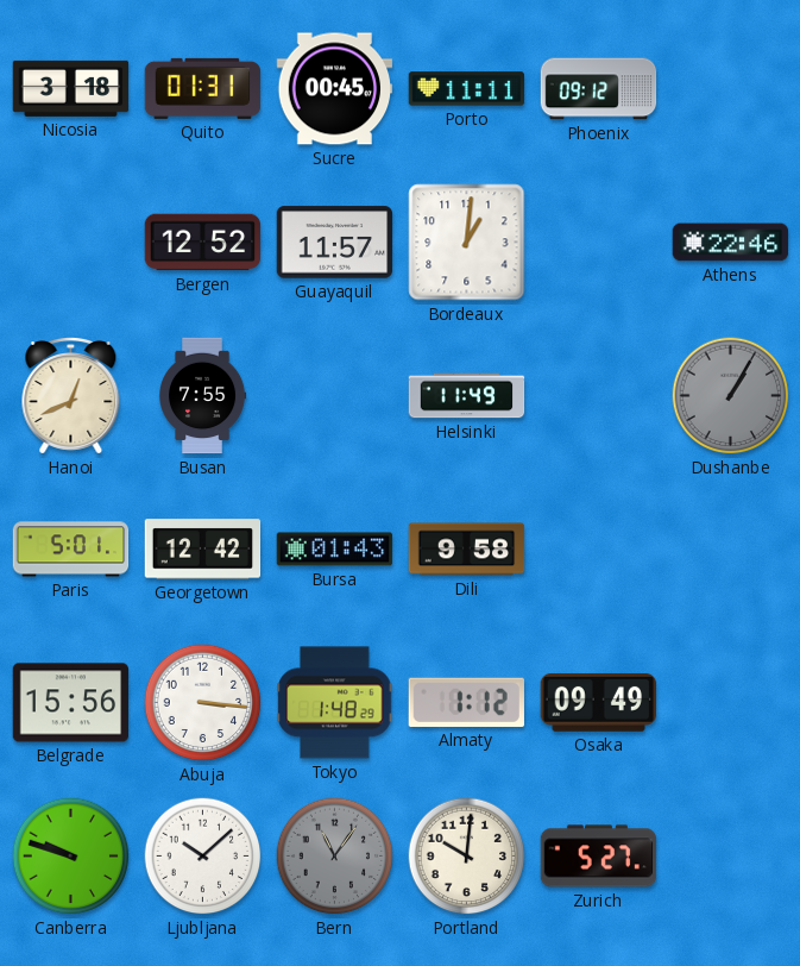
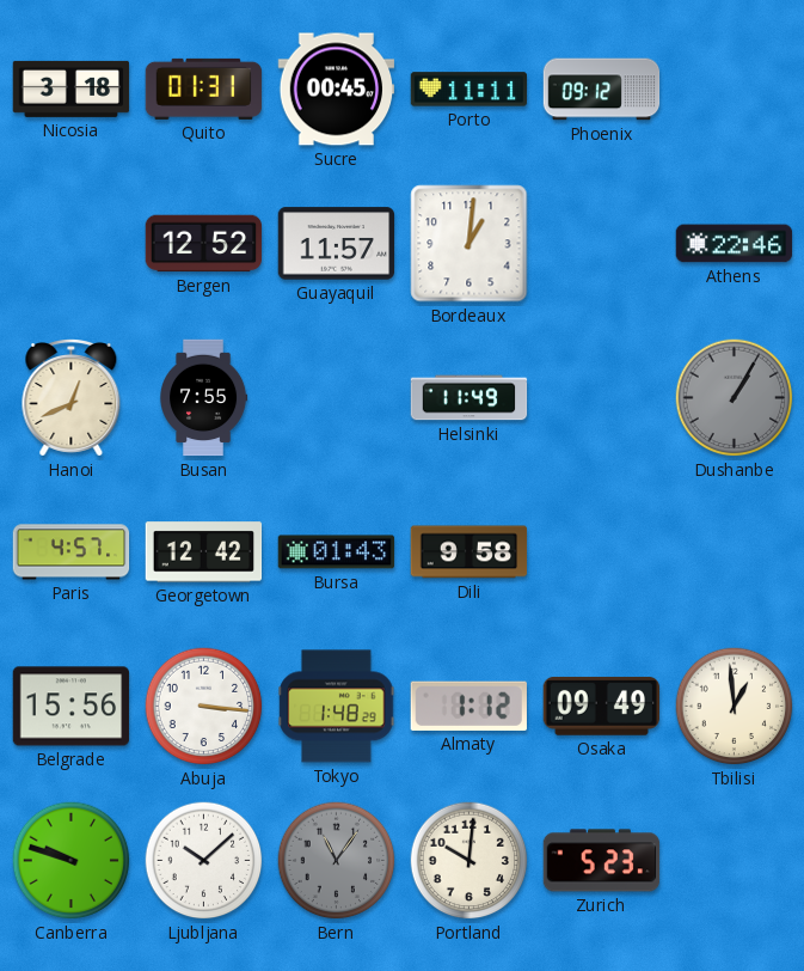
Paris: 5:01 -> 4:57
Tbilisi: none -> 12:59
Zurich: 5:27 -> 5:23
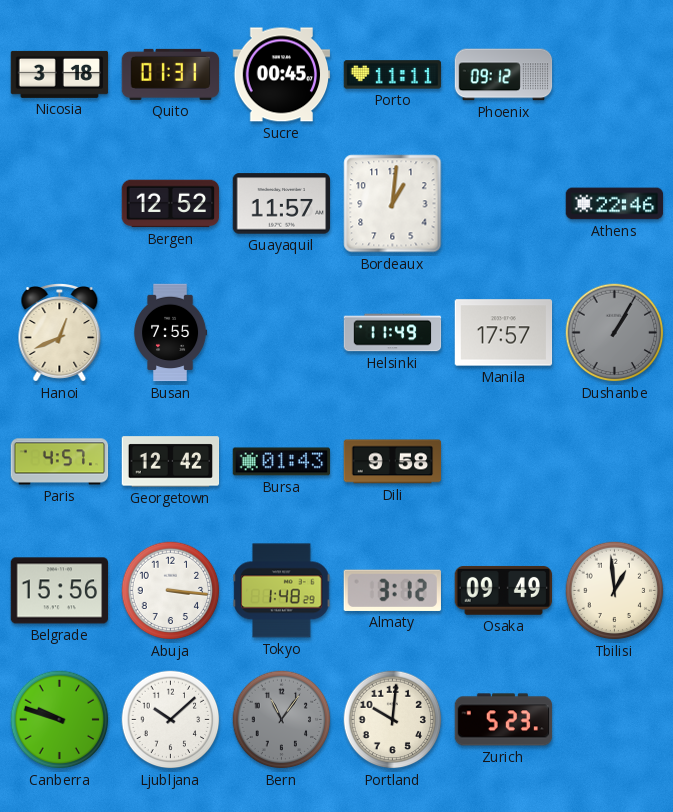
Manila: none -> 17:57
Almaty: 1:12 -> 3:12
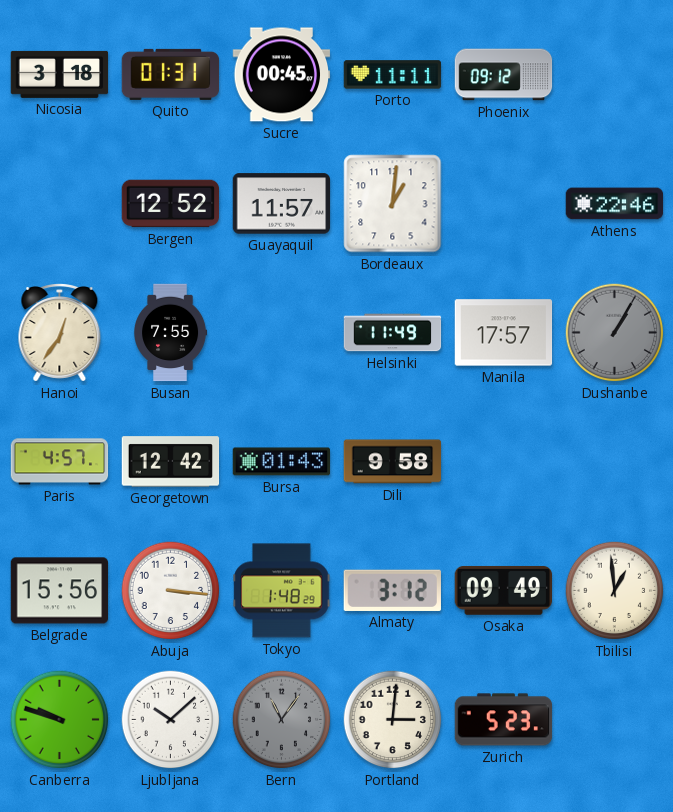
Hanoi: 12:41 -> 12:36
Portland: 10:01 -> 3:01
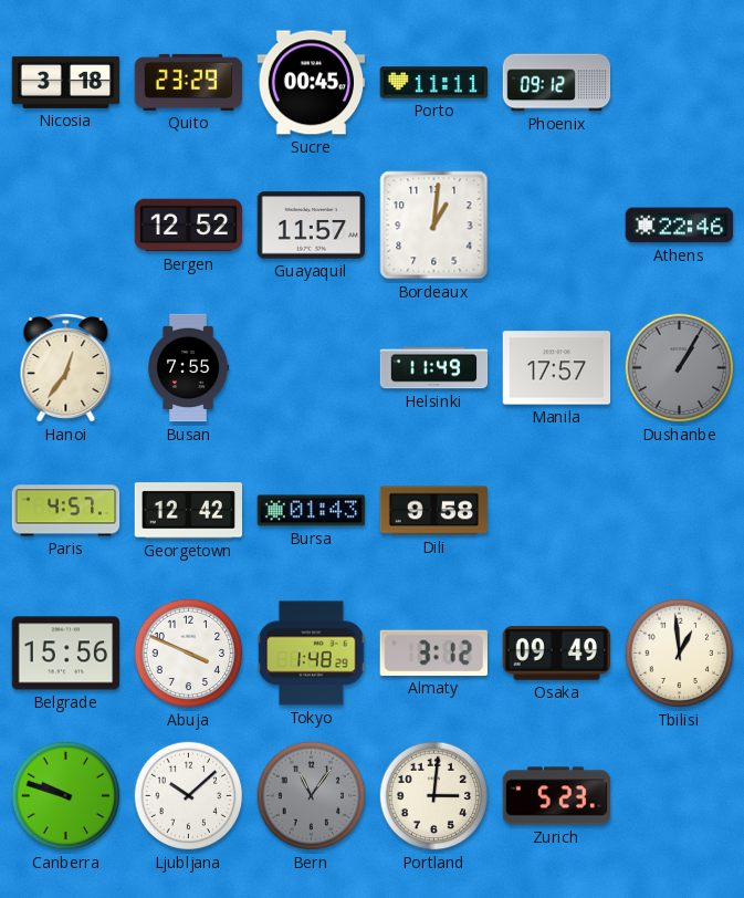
Quito: 01:31 -> 23:29
Abuja: 3:16 -> 3:49
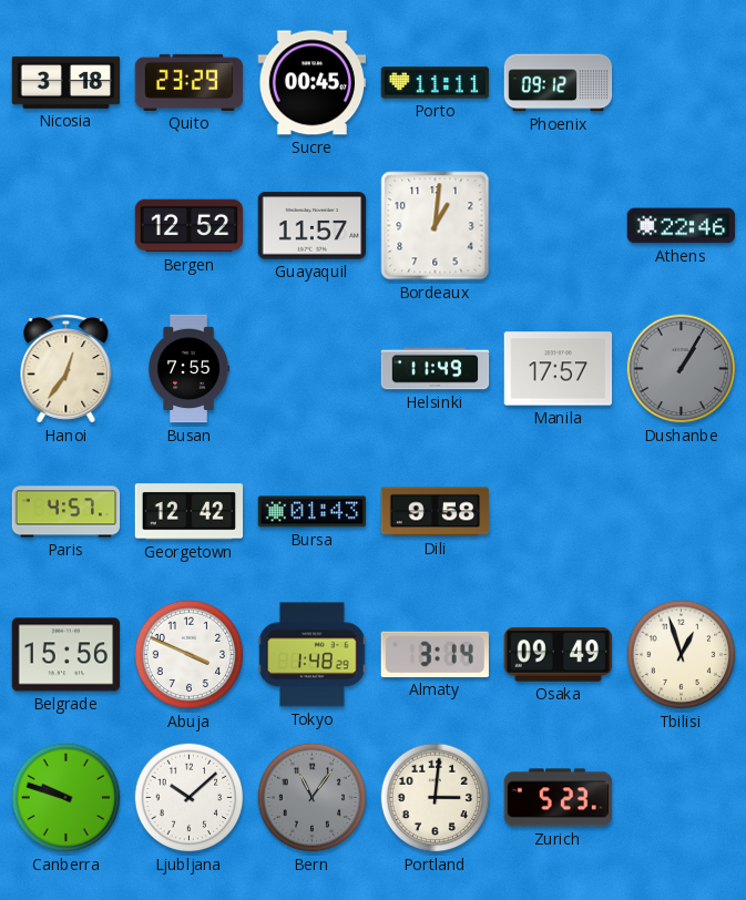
Almaty: 3:12 -> 3:14
Tbilisi: 12:59 -> 12:57
